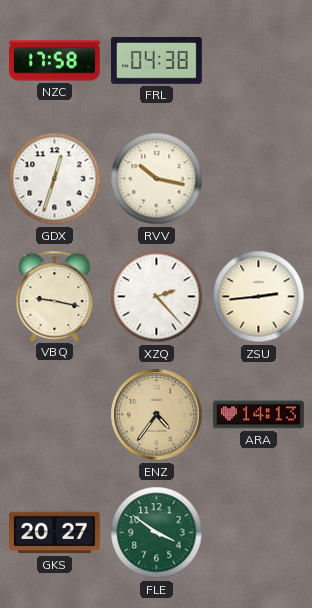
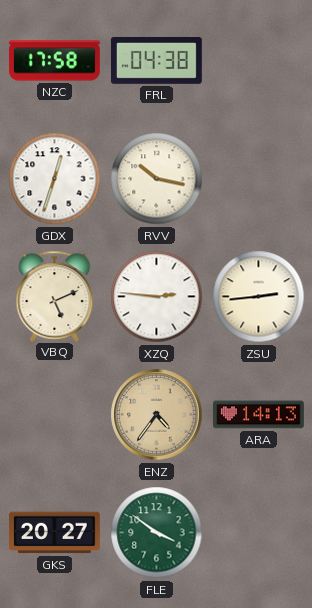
VBQ: 9:17 -> 5:11
XZQ: 2:23 -> 2:46
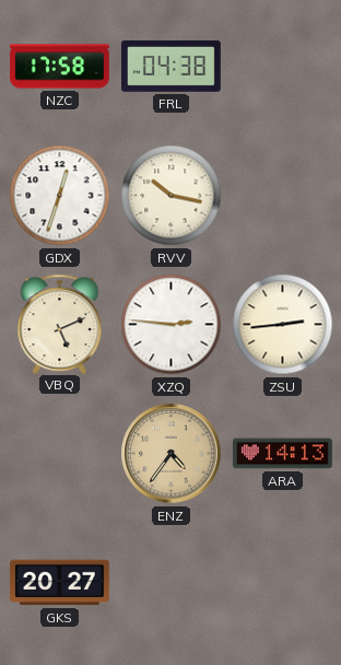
FLE: 3:51 -> none
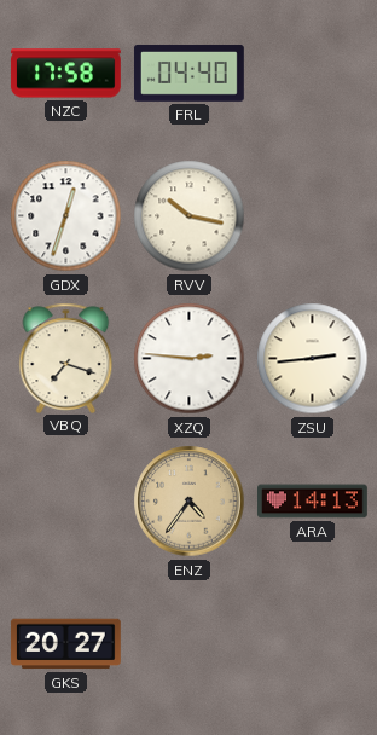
FRL: 04:38 -> 04:40
VBQ: 5:11 -> 7:18
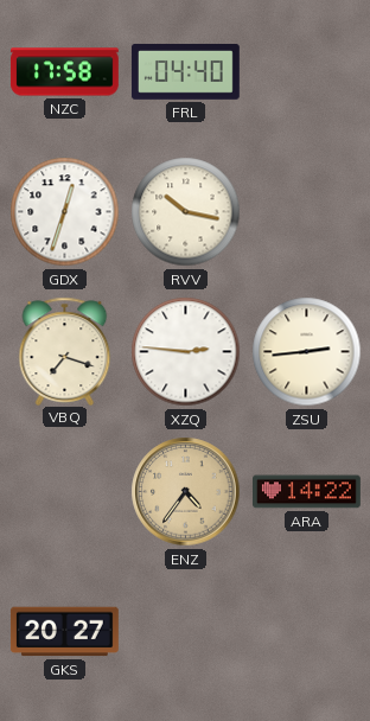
ARA: 14:13 -> 14:22
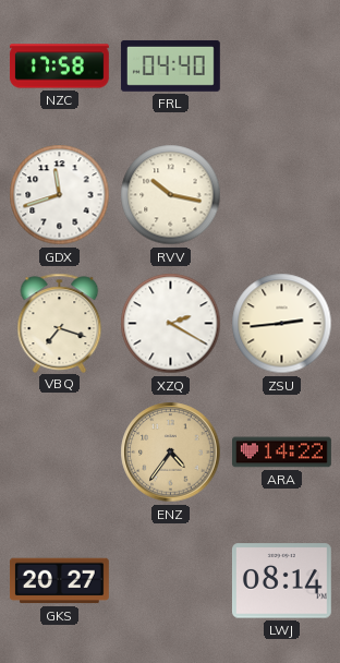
GDX: 12:33 -> 11:42
XZQ: 2:46 -> 2:20
LWJ: none -> 08:14
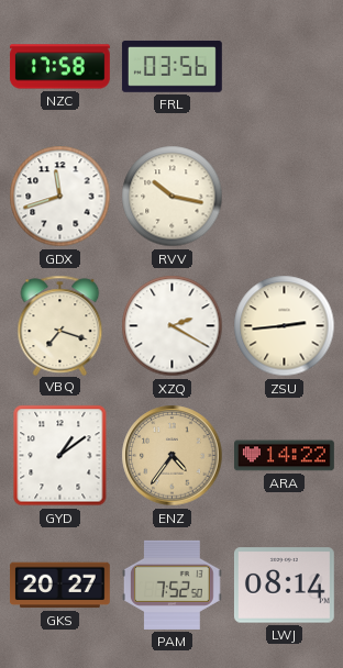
FRL: 04:40 -> 03:56
GYD: none -> 1:09
PAM: none -> 7:52
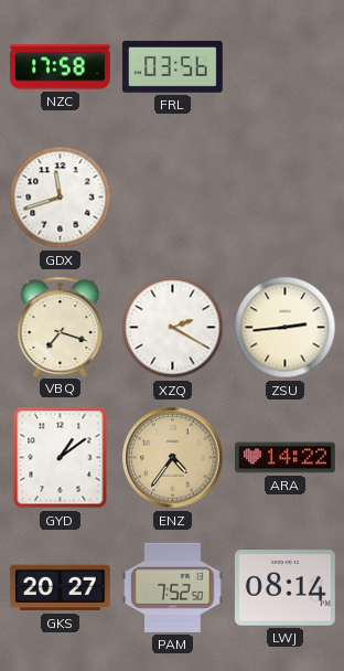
RVV: 10:17 -> none
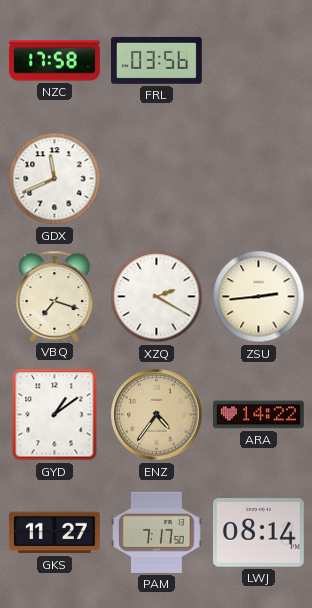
GDX: 11:42 -> 11:41
GKS: 20:27 -> 11:27
PAM: 7:52 -> 7:17
